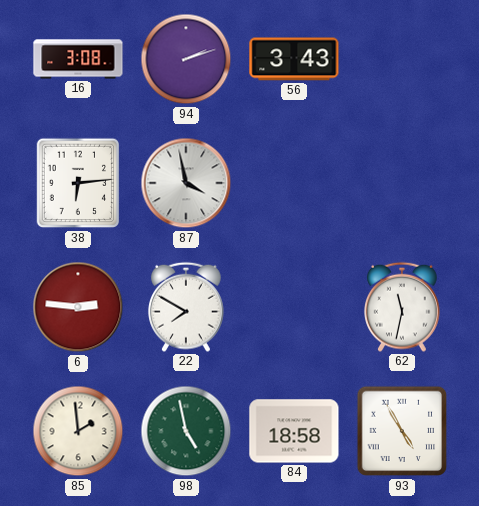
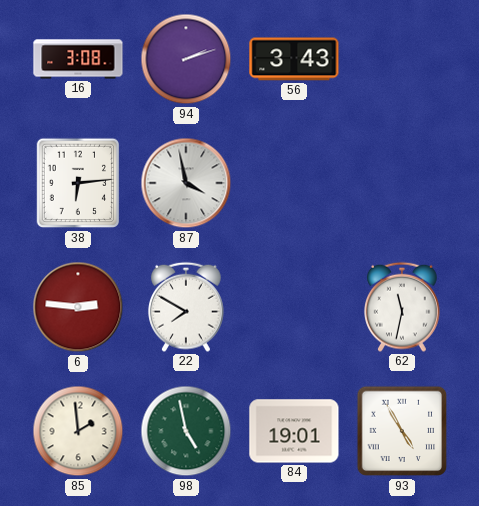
84: 18:58 -> 19:01
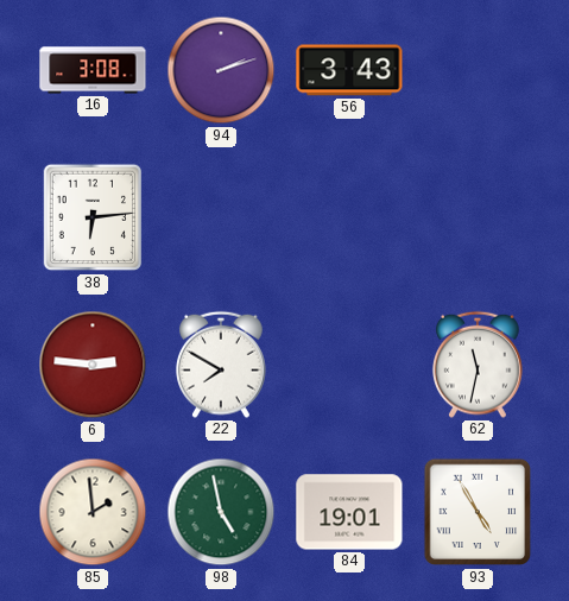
87: 3:58 -> none
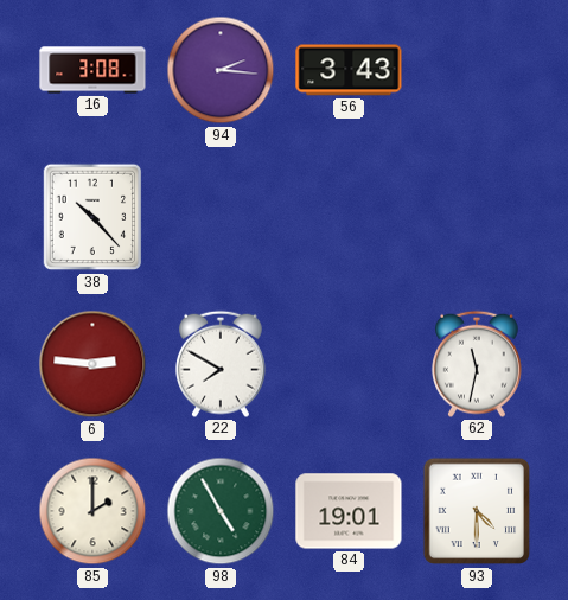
94: 2:12 -> 2:16
38: 6:14 -> 10:23
85: 1:59 -> 2:00
98: 4:58 -> 4:55
93: 4:55 -> 4:30
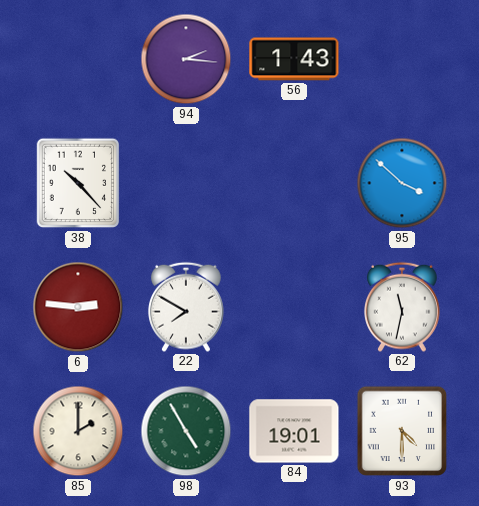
16: 3:08 -> none
56: 3:43 -> 1:43
95: none -> 3:52
